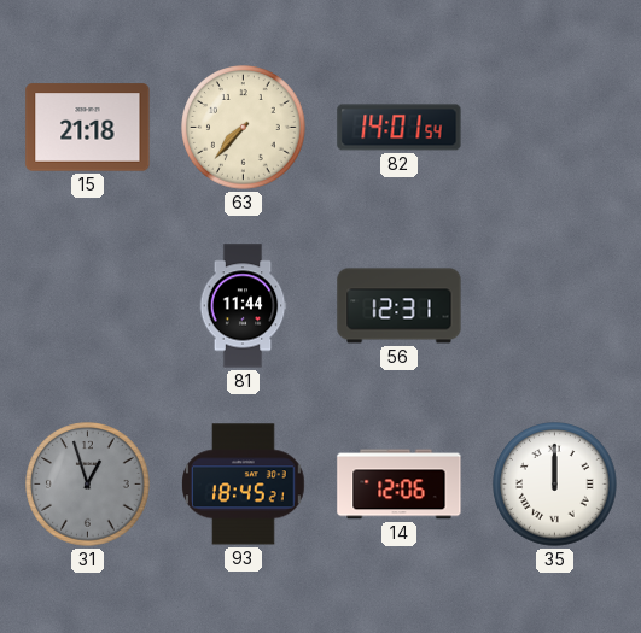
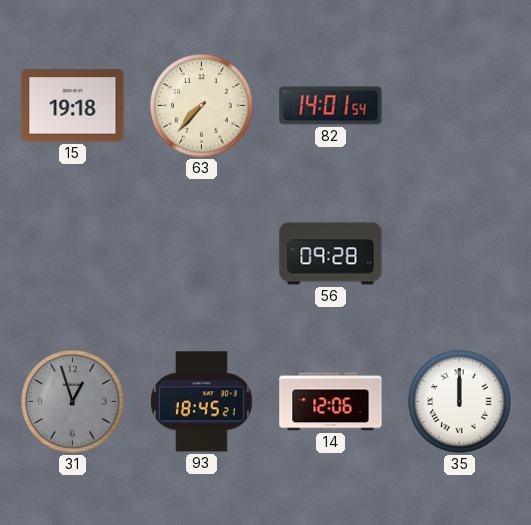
15: 21:18 -> 19:18
81: 11:44 -> none
56: 12:31 -> 09:28
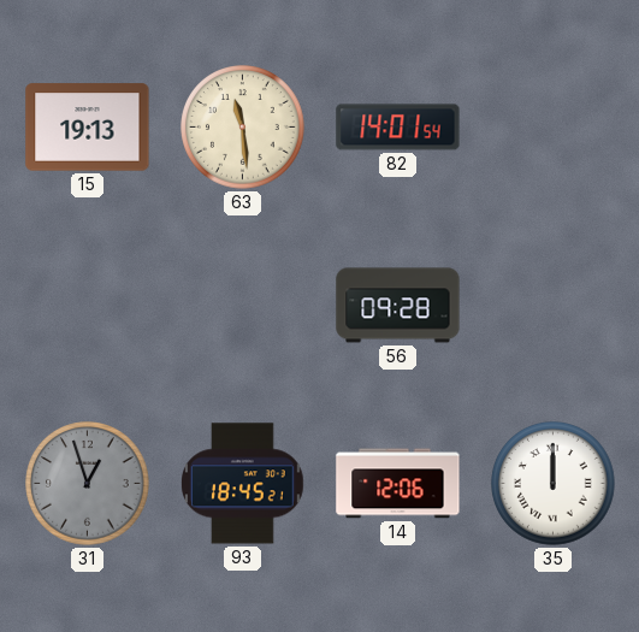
15: 19:18 -> 19:13
63: 7:37 -> 11:29
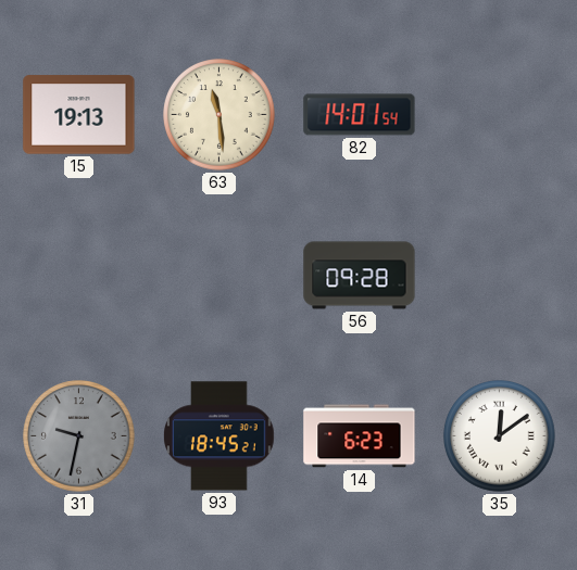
31: 12:57 -> 9:32
14: 12:06 -> 6:23
35: 12:00 -> 12:09
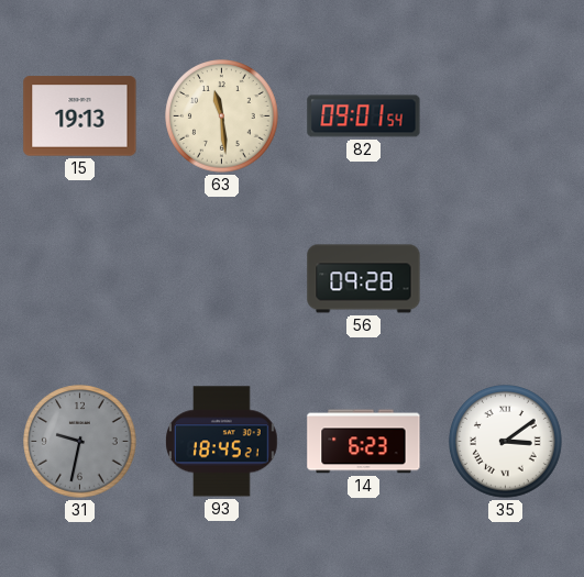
82: 14:01 -> 09:01
35: 12:09 -> 3:09
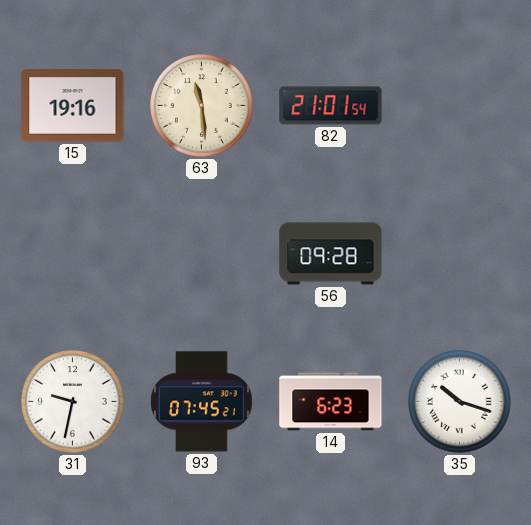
15: 19:13 -> 19:16
82: 09:01 -> 21:01
31 dial: grey -> white
93: 18:45 -> 07:45
35: 3:09 -> 10:18
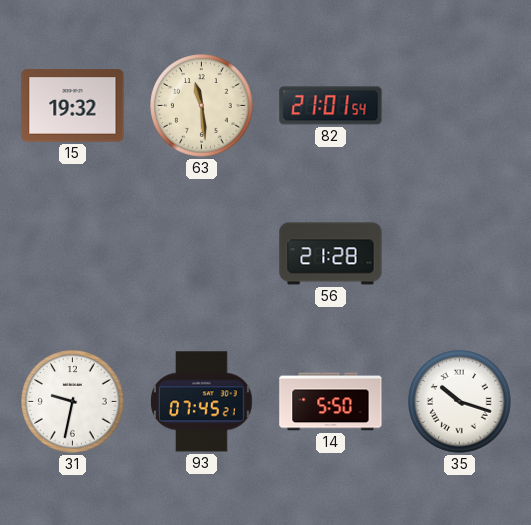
15: 19:16 -> 19:32
56: 09:28 -> 21:28
14: 6:23 -> 5:50
